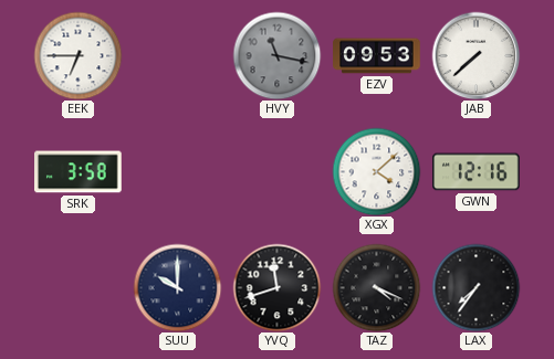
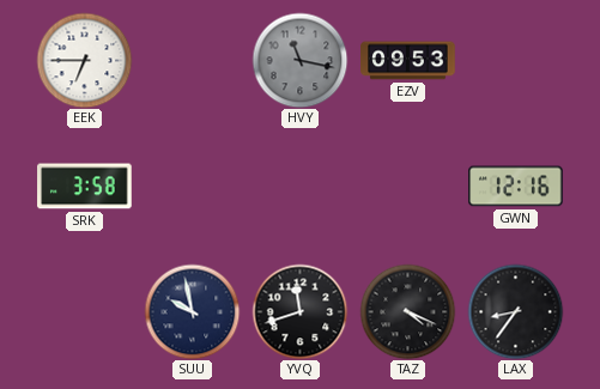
JAB: 7:38 -> none
XGX: 4:08 -> none
SUU: 10:00 -> 9:58
LAX: 7:36 -> 8:36
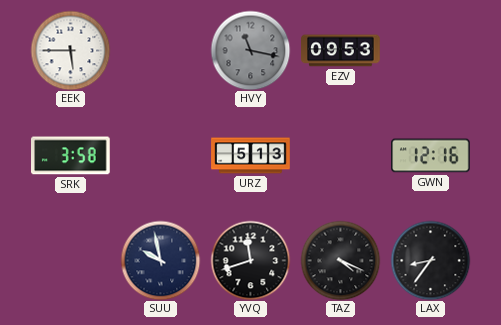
EEK: 6:45 -> 5:45
URZ: none -> 5:13
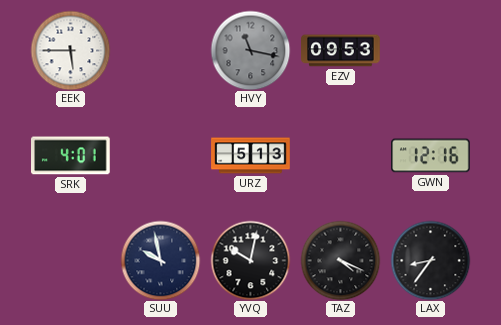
SRK: 3:58 -> 4:01
YVQ: 11:42 -> 10:02
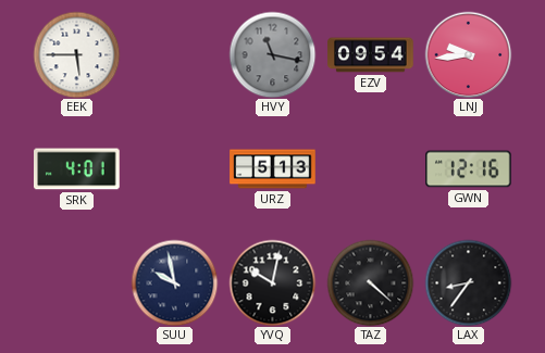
EZV: 09:53 -> 09:54
LNJ: none -> 9:44
TAZ: 4:19 -> 4:22
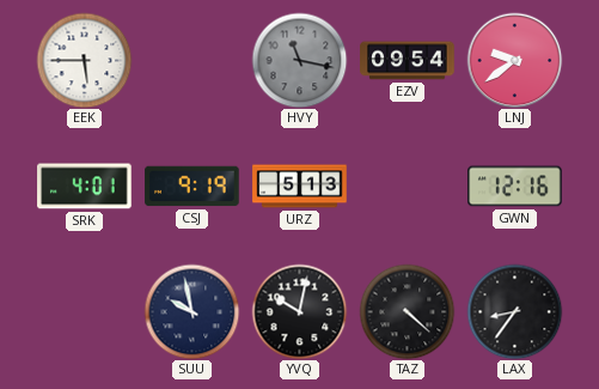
LNJ: 9:44 -> 9:39
CSJ: none -> 9:19
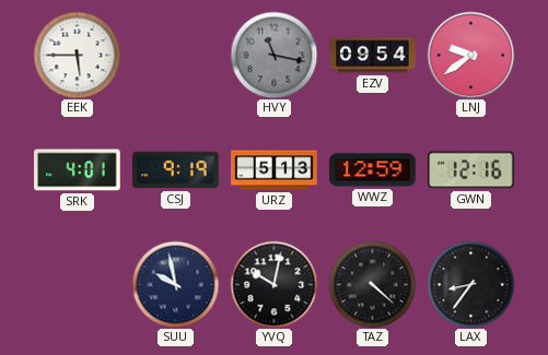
WWZ: none -> 12:59
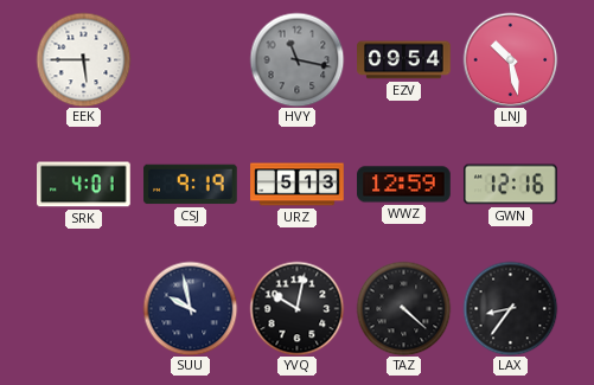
LNJ: 9:39 -> 10:28
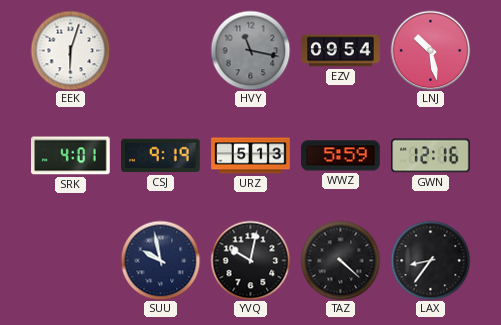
EEK: 5:45 -> 6:03
WWZ: 12:59 -> 5:59
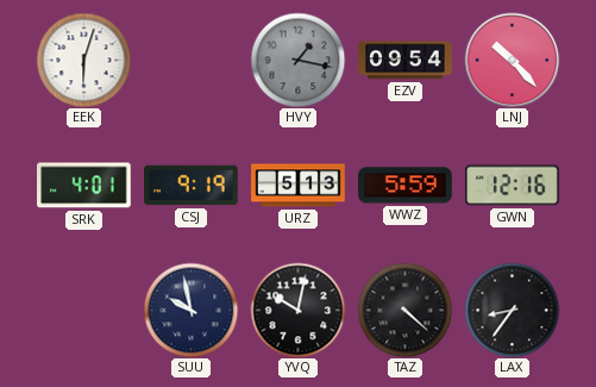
HVY: 11:17 -> 1:17
LNJ: 10:28 -> 10:23
